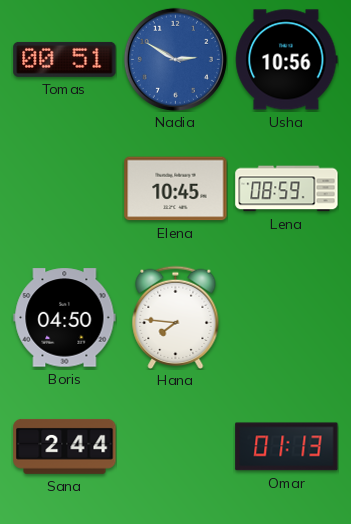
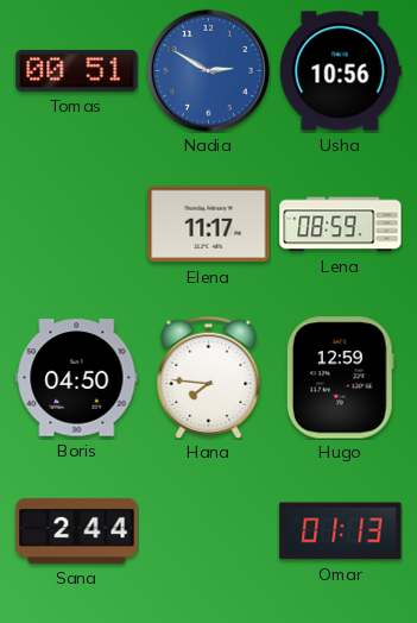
Elena: 10:45 -> 11:17
Hugo: none -> 12:59
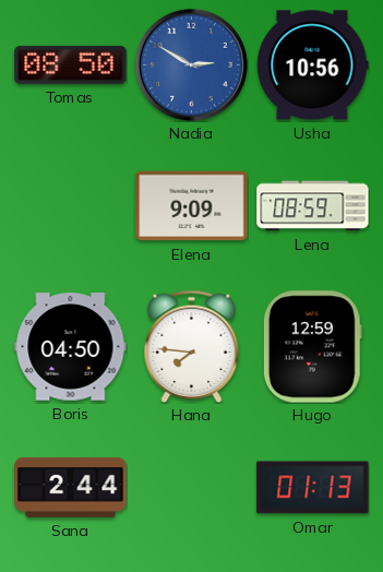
Tomas: 00:51 -> 08:50
Elena: 11:17 -> 9:09
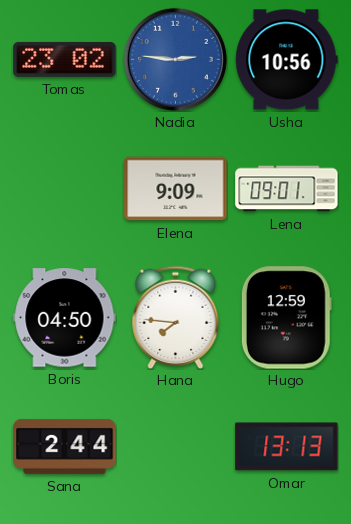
Tomas: 08:50 -> 23:02
Nadia: 2:50 -> 2:46
Lena: 08:59 -> 09:01
Omar: 01:13 -> 13:13
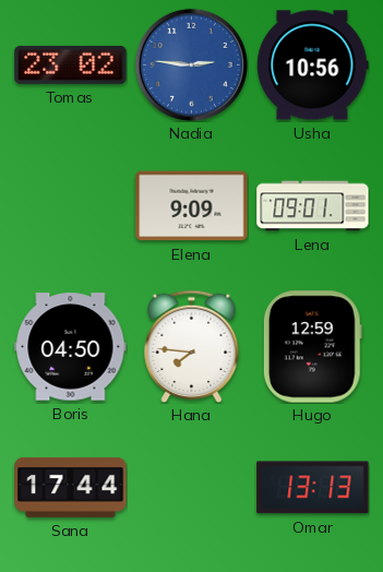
Sana: 2:44 -> 17:44
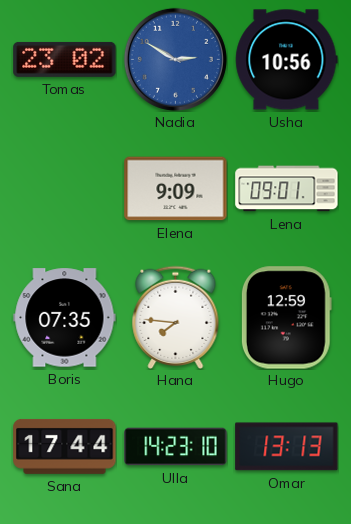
Nadia: 2:46 -> 2:50
Boris: 04:50 -> 07:35
Ulla: none -> 14:23
